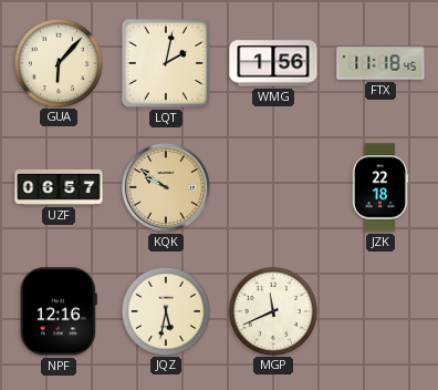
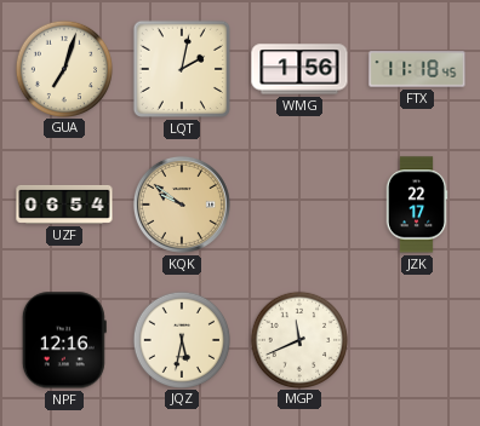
GUA: 6:07 -> 7:03
UZF: 06:57 -> 06:54
JZK: 22:18 -> 22:17
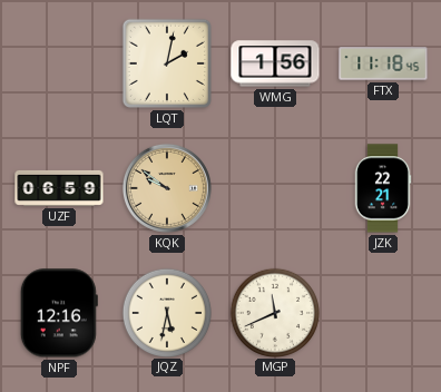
GUA: 7:03 -> none
UZF: 06:54 -> 06:59
JZK: 22:17 -> 22:21
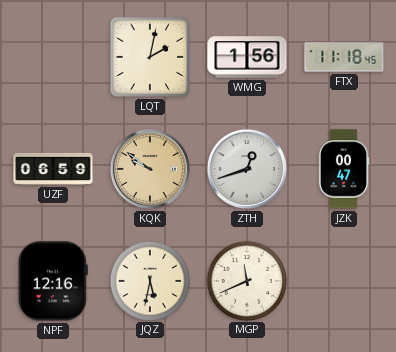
ZTH: none -> 12:42
JZK: 22:21 -> 00:47
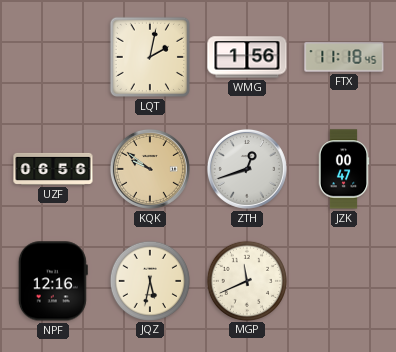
UZF: 06:59 -> 06:56
